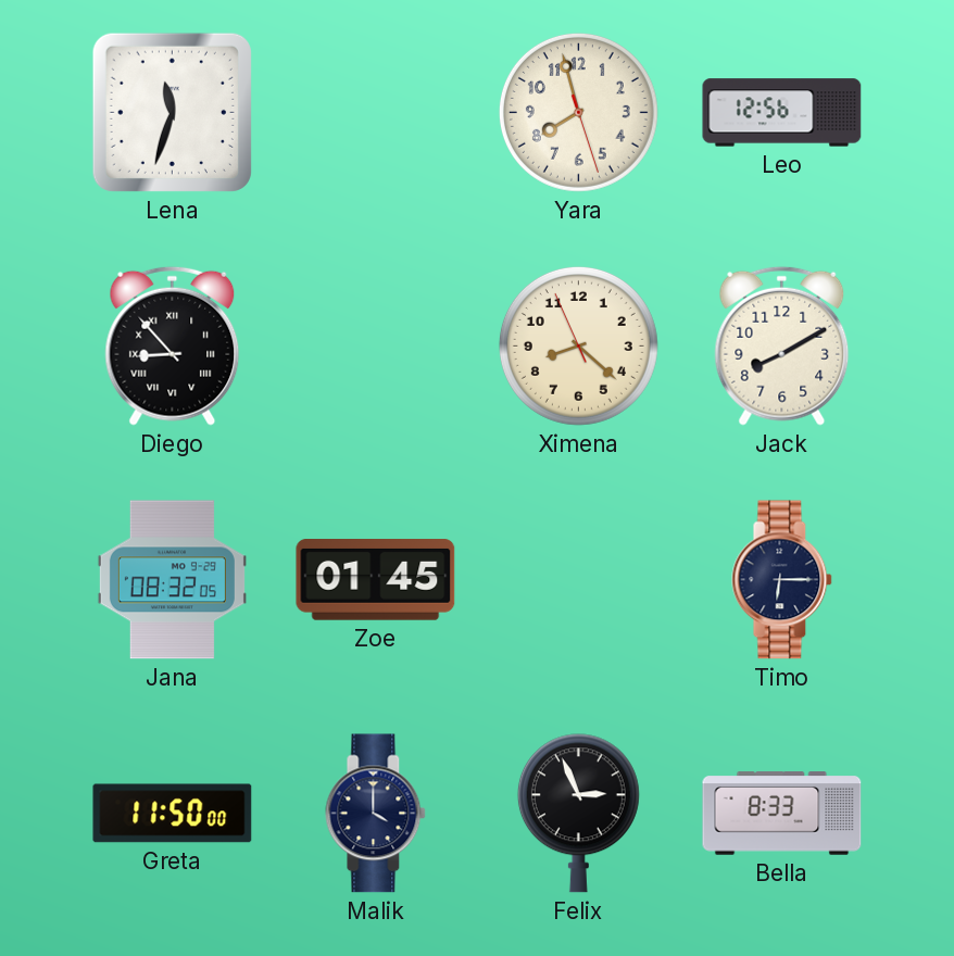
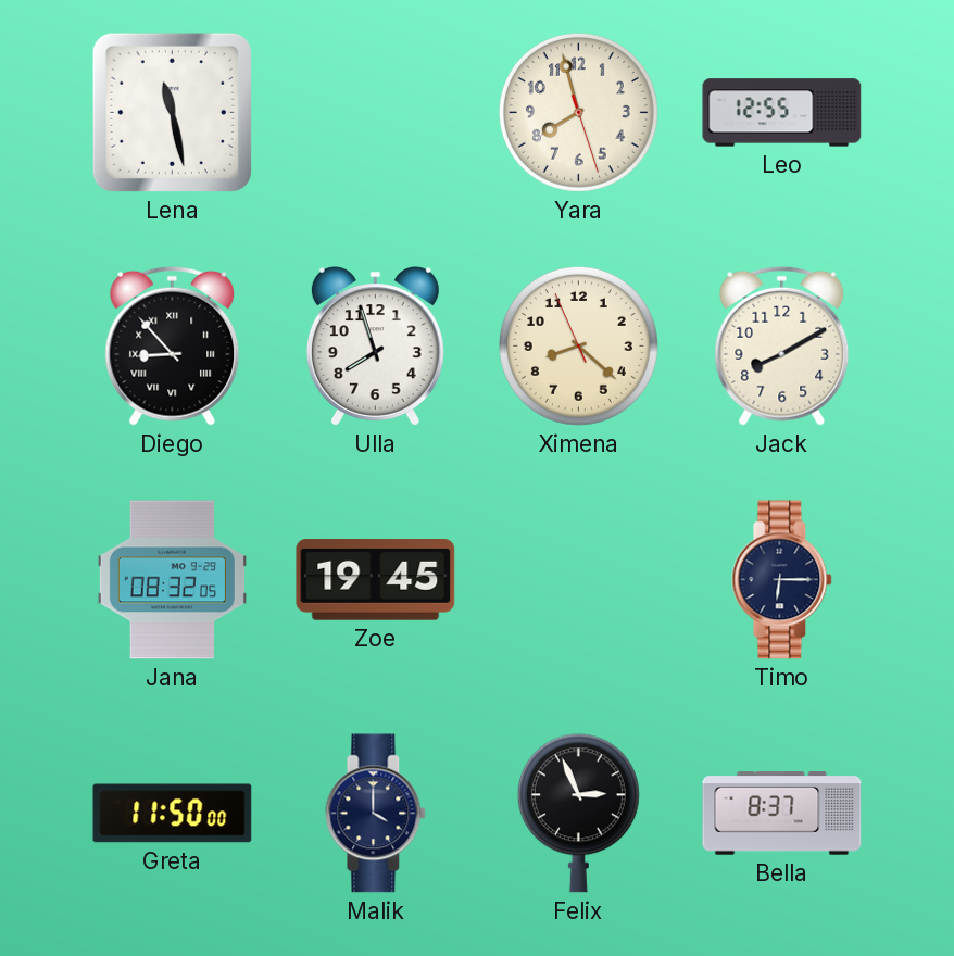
Lena: 11:33 -> 11:28
Leo: 12:56 -> 12:55
Ulla: none -> 7:57
Zoe: 01:45 -> 19:45
Bella: 8:33 -> 8:37
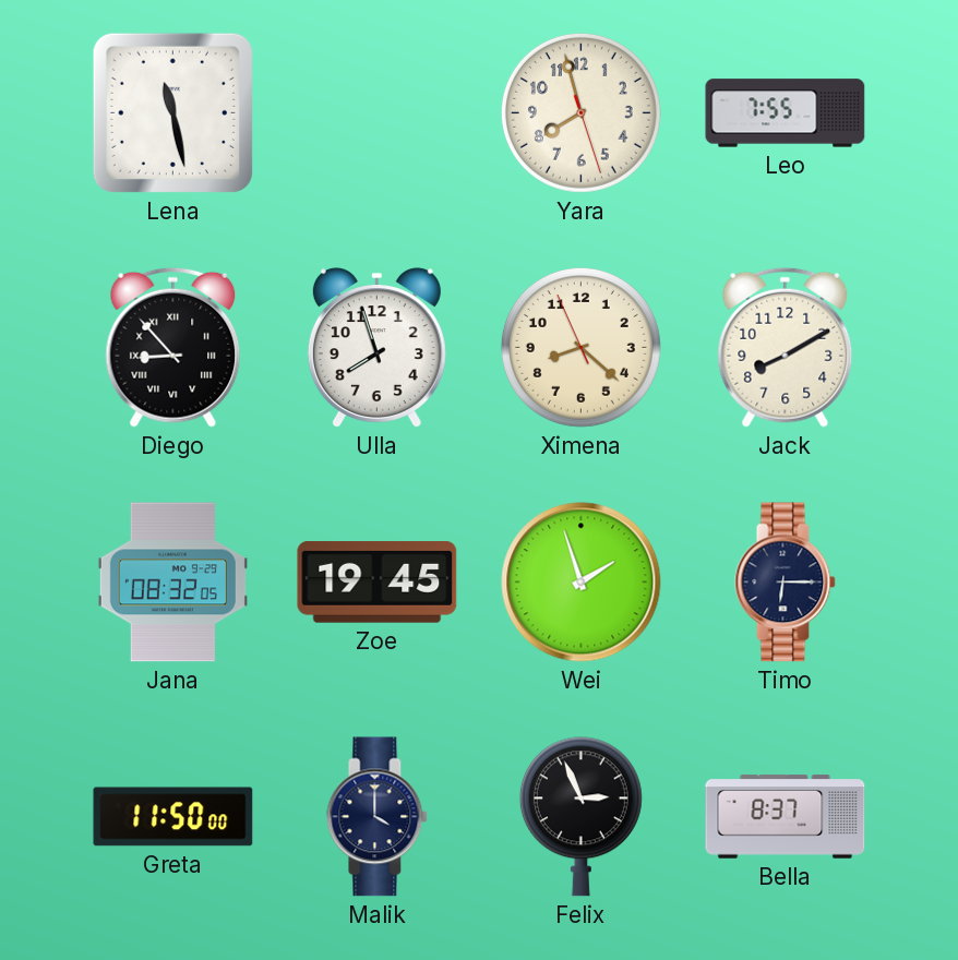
Leo: 12:55 -> 7:55
Wei: none -> 1:57
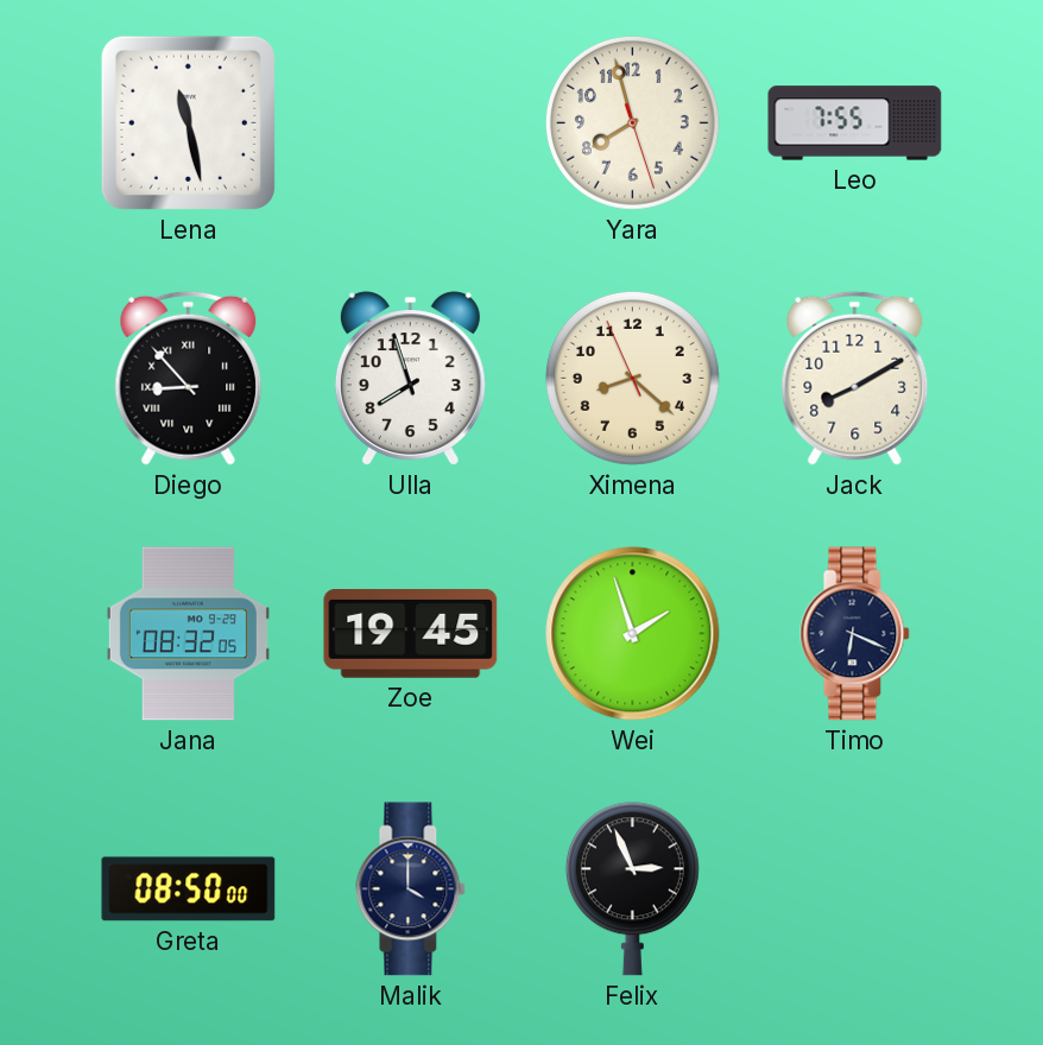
Timo: 6:15 -> 6:19
Greta: 11:50 -> 08:50
Bella: 8:37 -> none
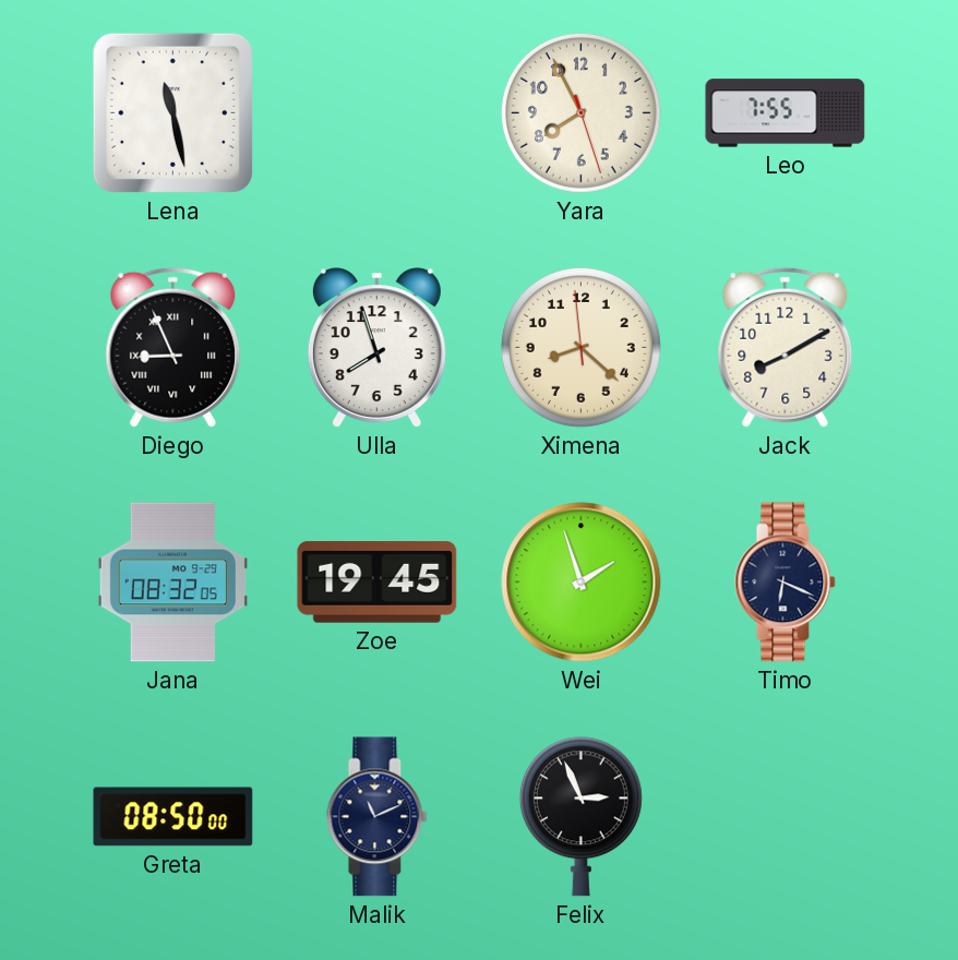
Yara: 7:57 -> 7:55
Diego: 8:53 -> 8:56
Ximena: 8:21:56 -> 8:21:59
Malik: 4:00 -> 11:11
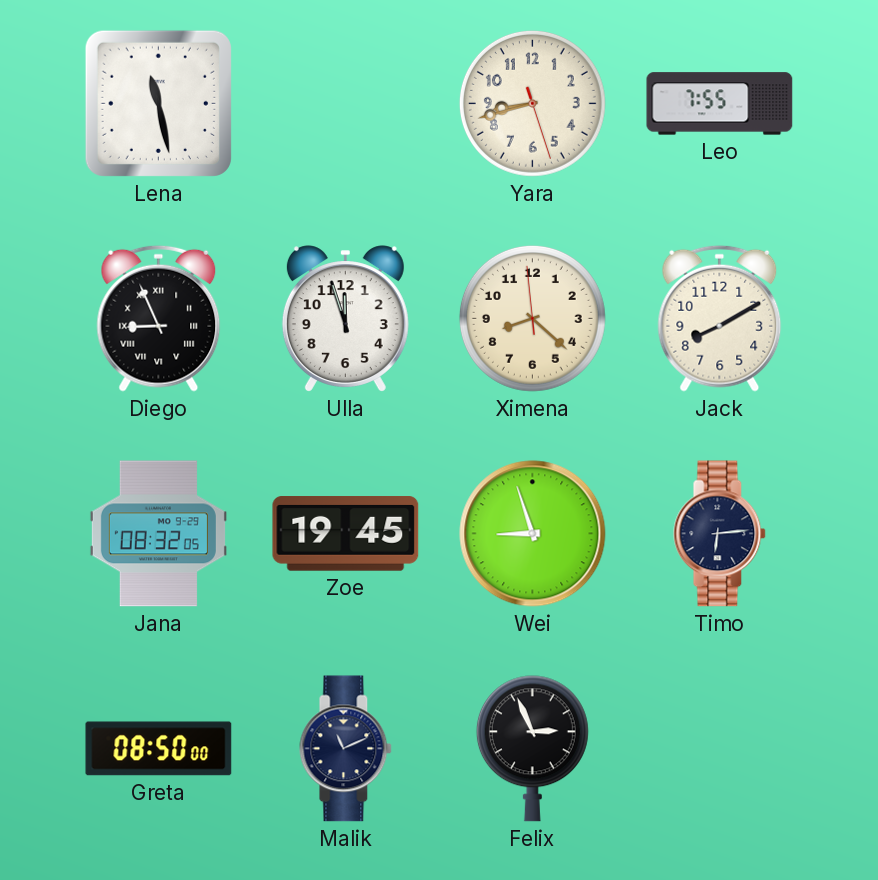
Yara: 7:55 -> 8:42
Ulla: 7:57 -> 11:57
Wei: 1:57 -> 8:57
Timo: 6:19 -> 6:14
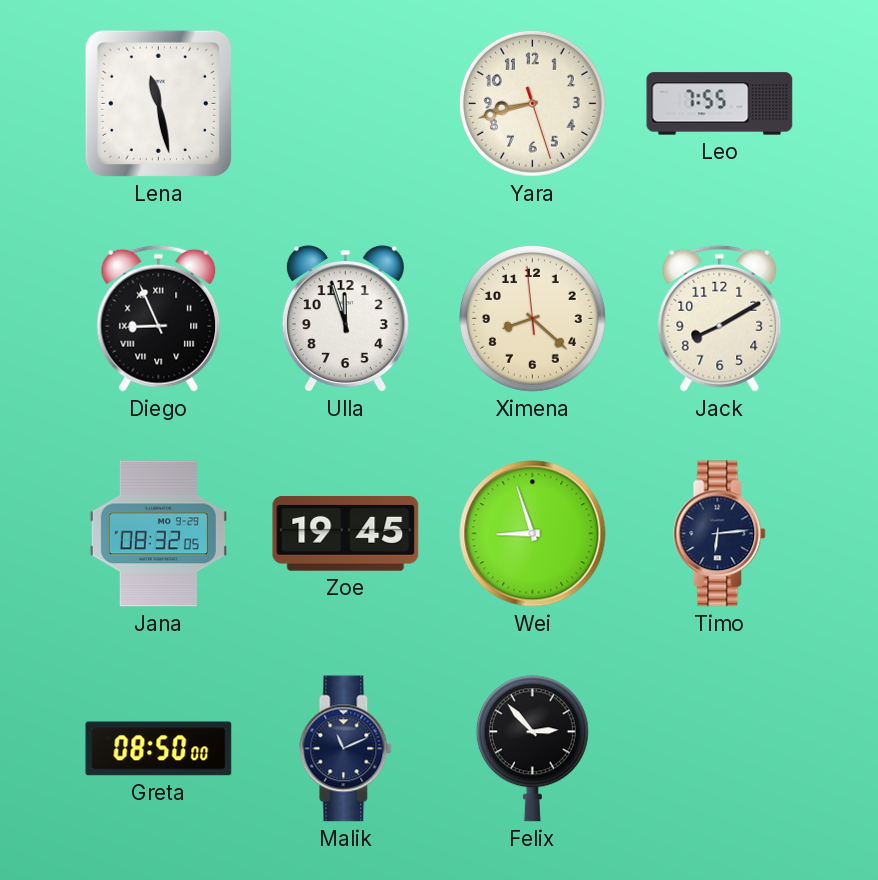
Felix: 2:56 -> 2:53
